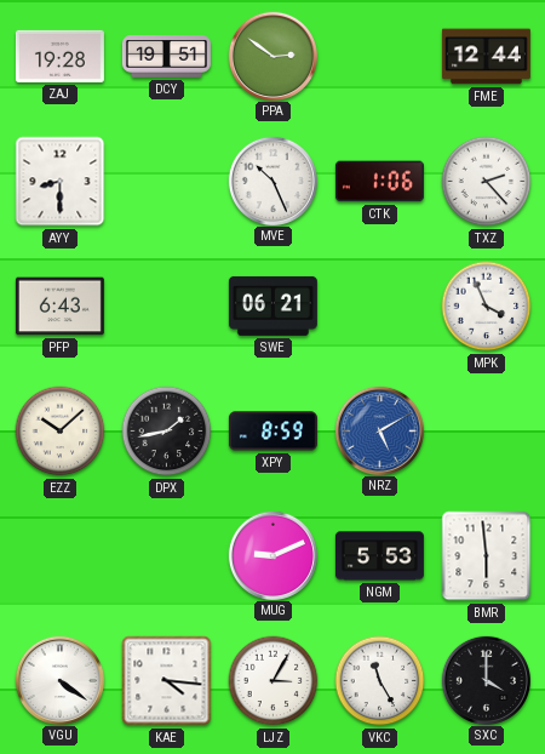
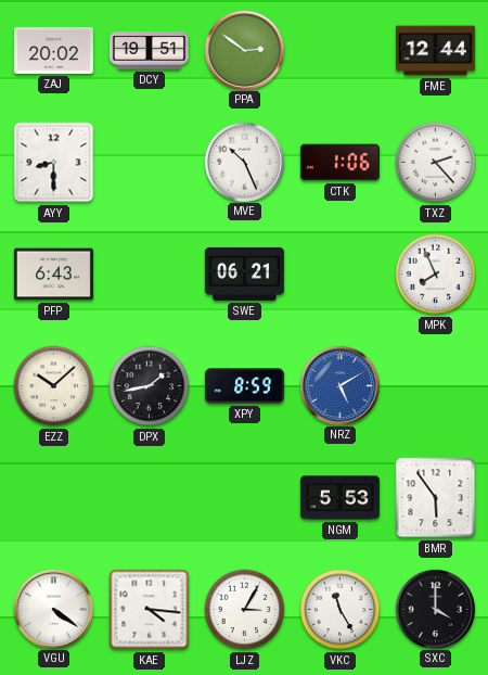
ZAJ: 19:28 -> 20:02
MPK: 3:56 -> 7:56
MUG: 9:11 -> none
BMR: 5:59 -> 5:54
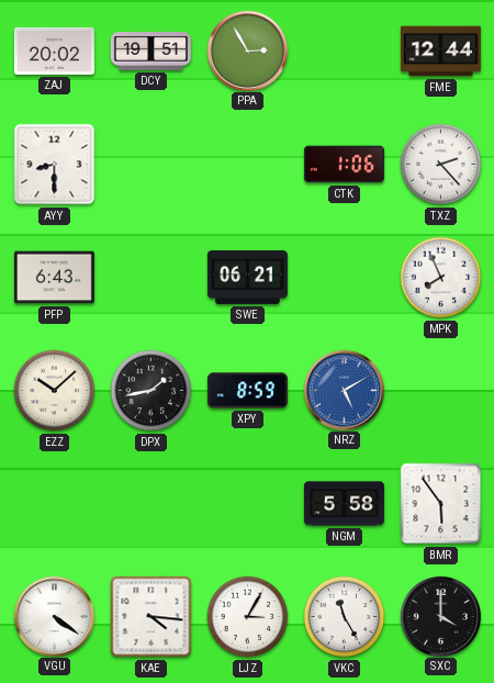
PPA: 2:51 -> 2:55
MVE: 10:26 -> none
NGM: 5:53 -> 5:58
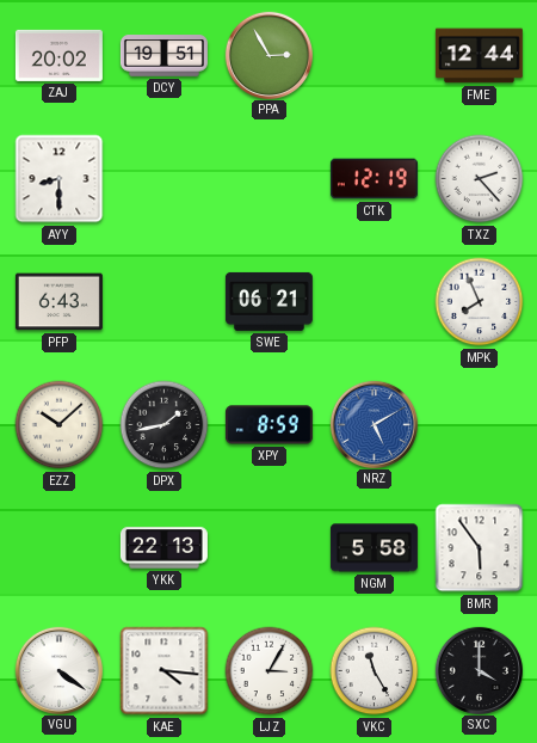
CTK: 1:06 -> 12:19
YKK: none -> 22:13
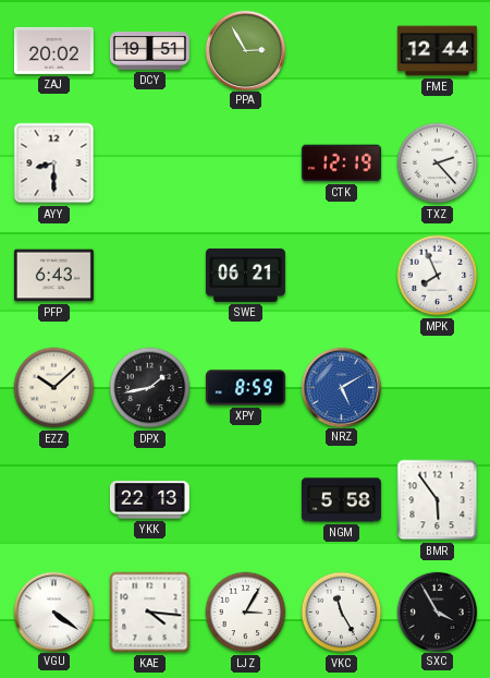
SXC: 4:00 -> 3:55
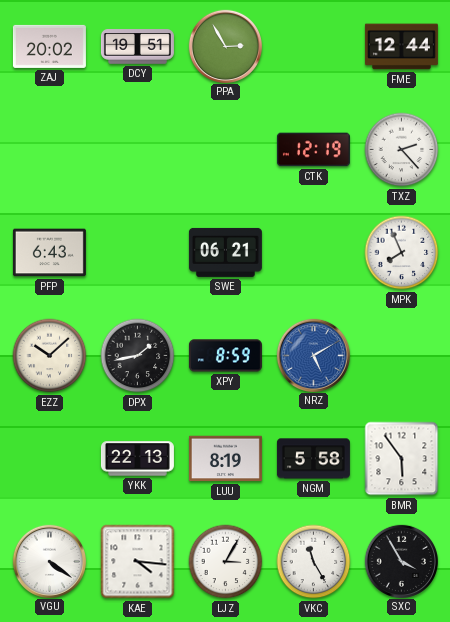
AYY: 8:30 -> none
LUU: none -> 8:19
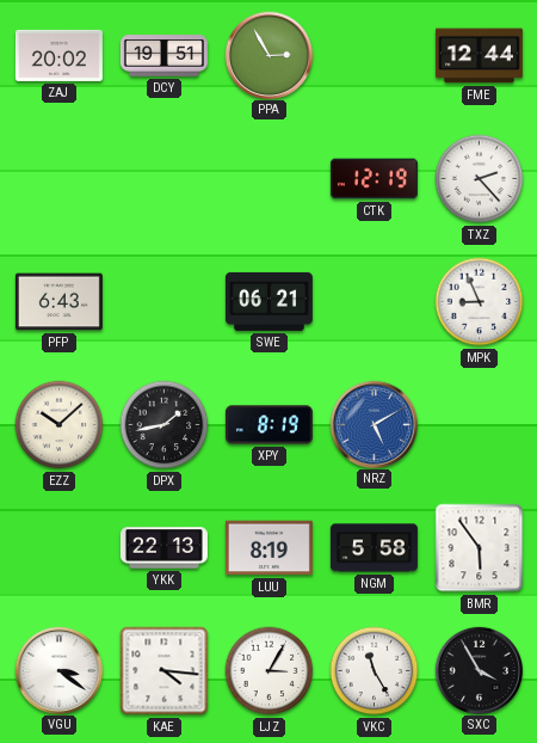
MPK: 7:56 -> 8:56
XPY: 8:59 -> 8:19
VGU: 4:21 -> 3:21
